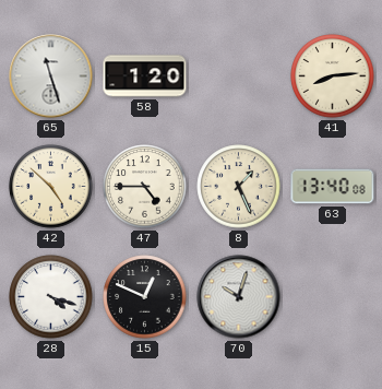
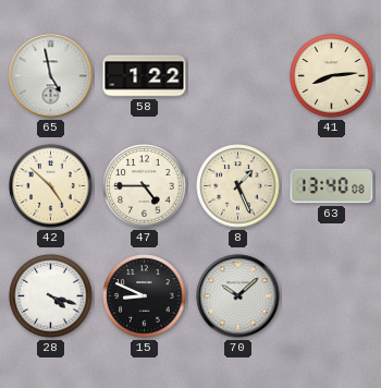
65: 11:27 -> 4:58
58: 1:20 -> 1:22
15: 12:49 -> 8:49
70: 10:03 -> 10:08
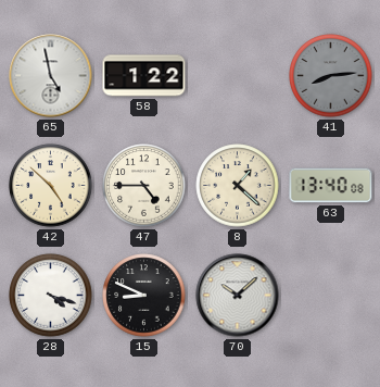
41 dial: cream -> grey
8: 1:26 -> 1:22
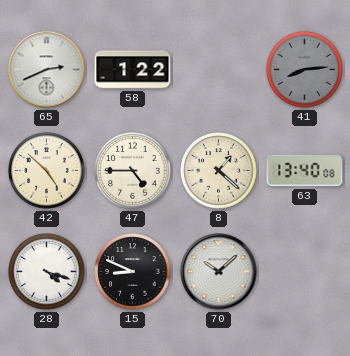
65: 4:58 -> 2:41
